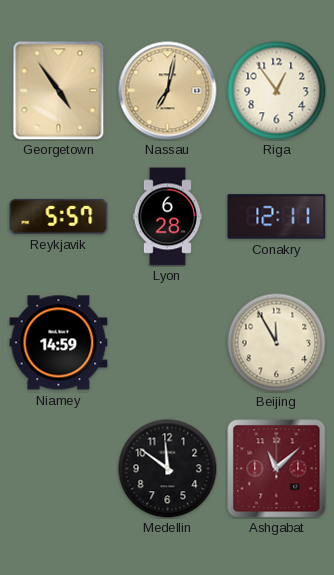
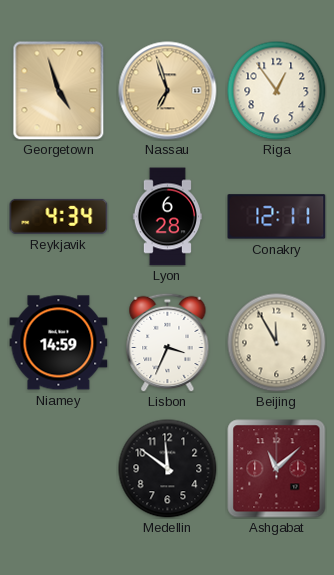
Georgetown: 4:54 -> 4:57
Nassau: 7:02 -> 6:57
Reykjavik: 5:57 -> 4:34
Lisbon: none -> 3:34
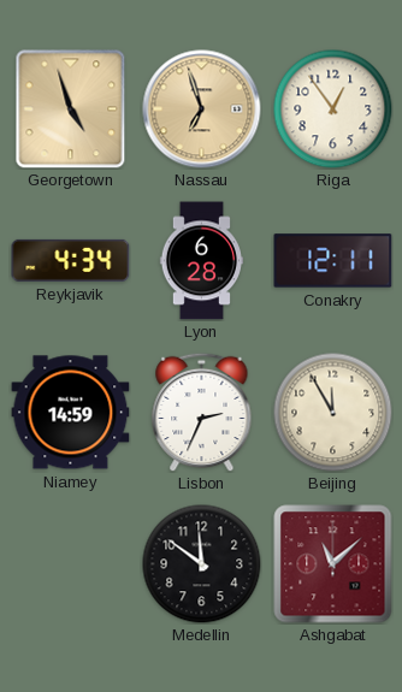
Lisbon: 3:34 -> 2:34
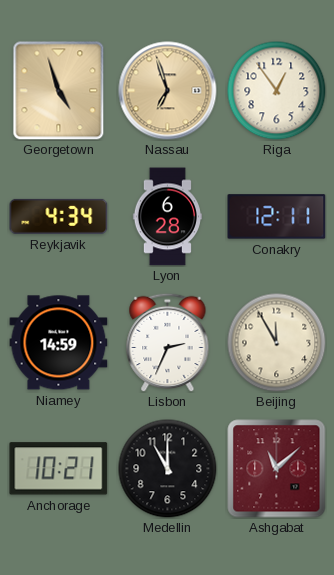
Anchorage: none -> 10:21
Medellin: 11:51 -> 11:00
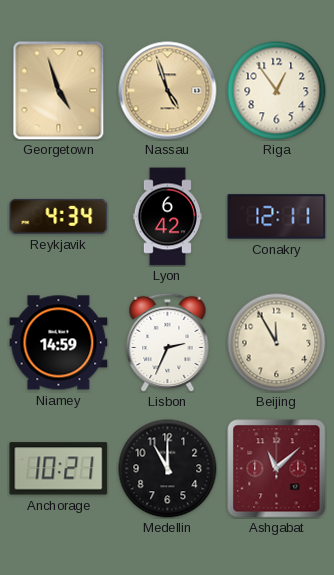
Nassau: 6:57 -> 4:57
Lyon: 6:28 -> 6:42
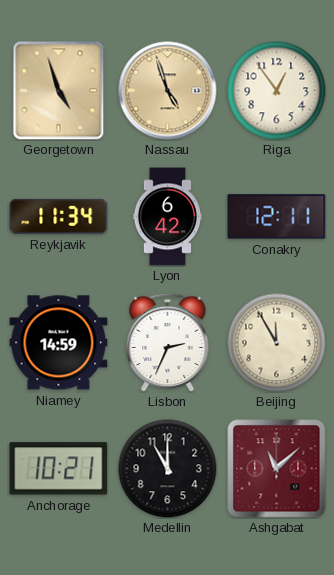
Reykjavik: 4:34 -> 11:34
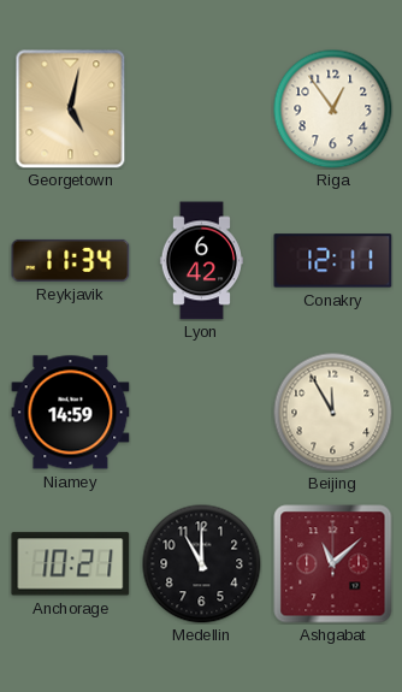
Georgetown: 4:57 -> 5:02
Nassau: 4:57 -> none
Lisbon: 2:34 -> none
